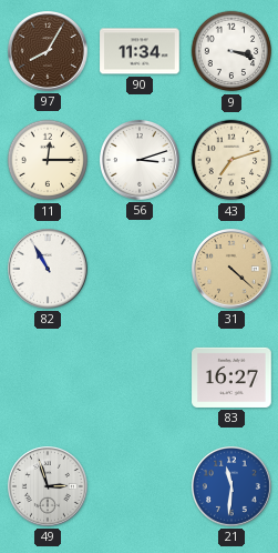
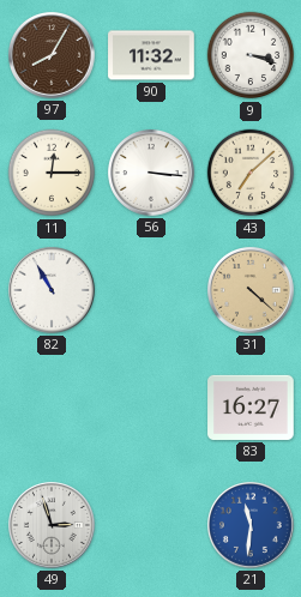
90: 11:34 -> 11:32
56: 3:12 -> 3:16
43: 7:12 -> 7:08
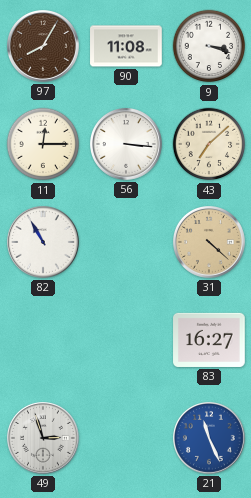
90: 11:32 -> 11:08
21: 11:31 -> 11:26
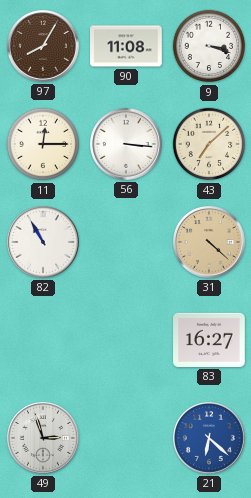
21: 11:26 -> 6:22
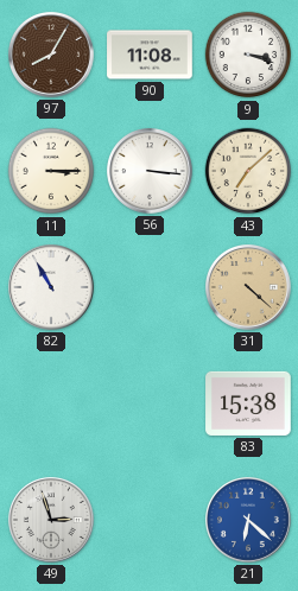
11: 12:15 -> 3:15
83: 16:27 -> 15:38
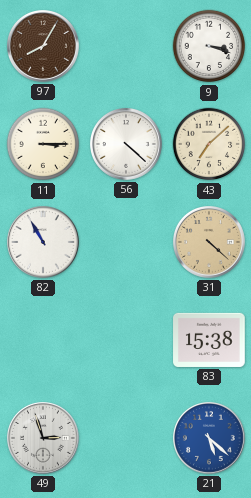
90: 11:08 -> none
56: 3:16 -> 4:22
21: 6:22 -> 5:22
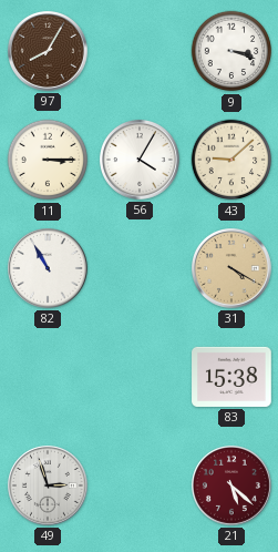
56: 4:22 -> 4:05
43: 7:08 -> 9:08
31: 4:22 -> 4:20
21 dial: blue -> burgundy
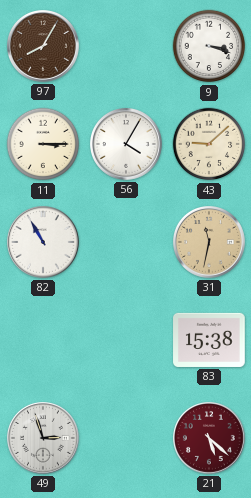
31: 4:20 -> 11:32
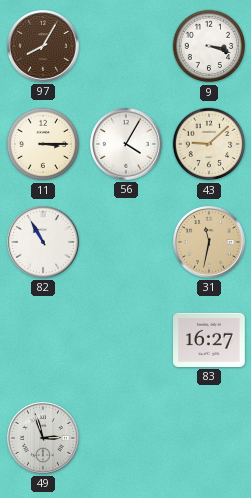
83: 15:38 -> 16:27
21: 5:22 -> none
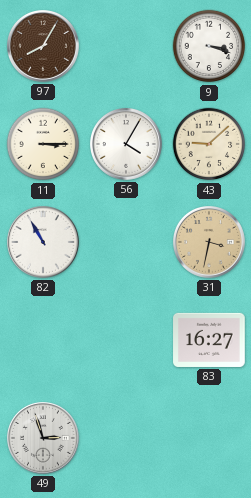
31: 11:32 -> 3:32
